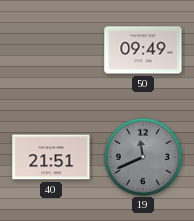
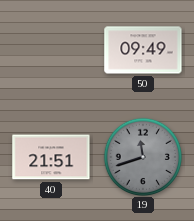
19: 11:41 -> 11:42
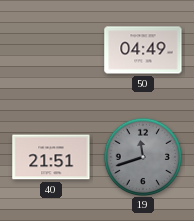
50: 09:49 -> 04:49
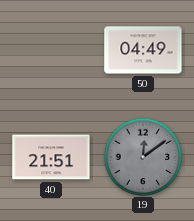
19: 11:42 -> 12:09
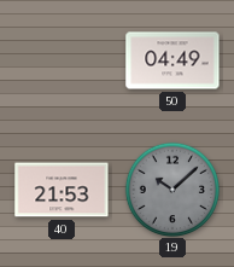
40: 21:51 -> 21:53
19: 12:09 -> 10:08
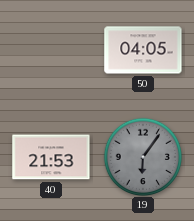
50: 04:49 -> 04:05
19: 10:08 -> 6:06
